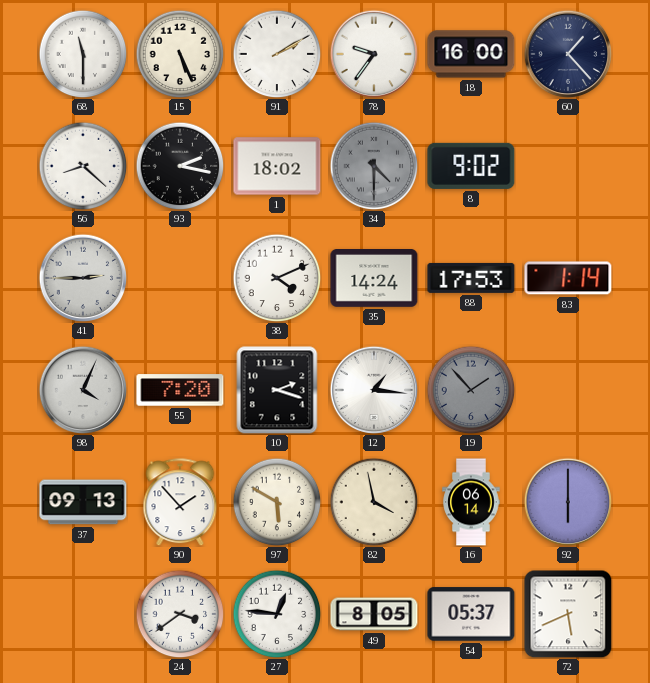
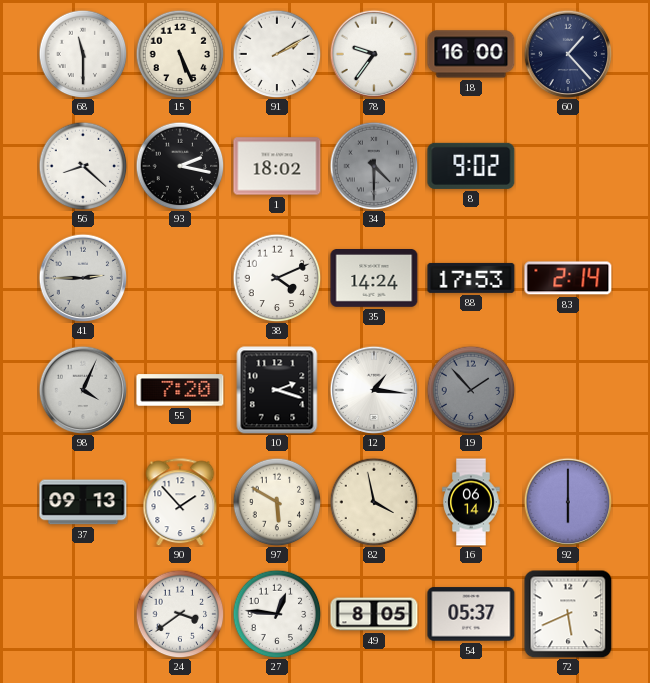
83: 1:14 -> 2:14
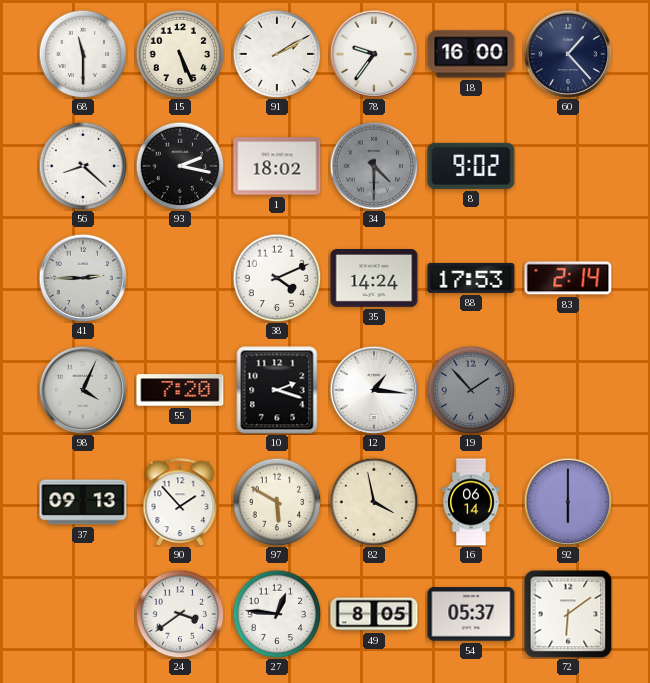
72: 5:41 -> 6:09
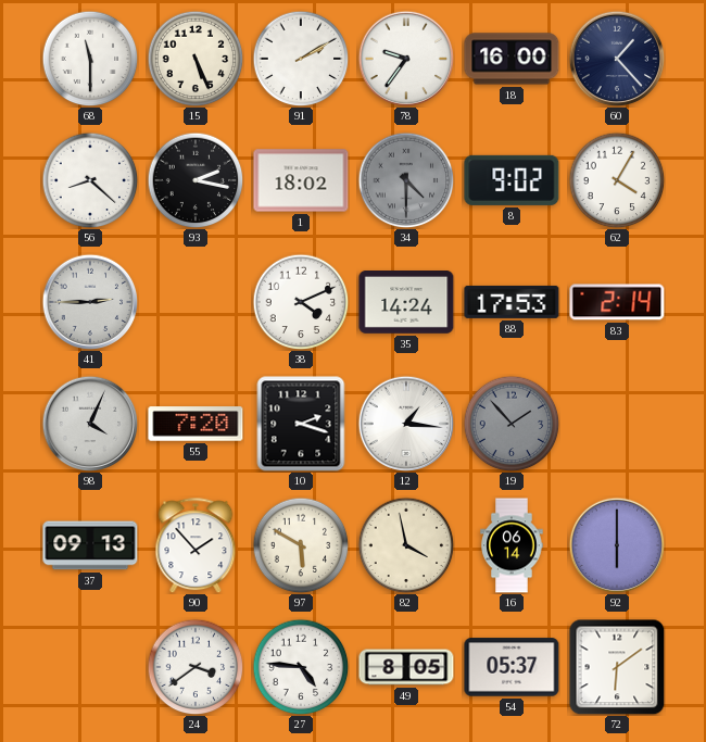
62: none -> 4:05
27: 12:46 -> 4:46
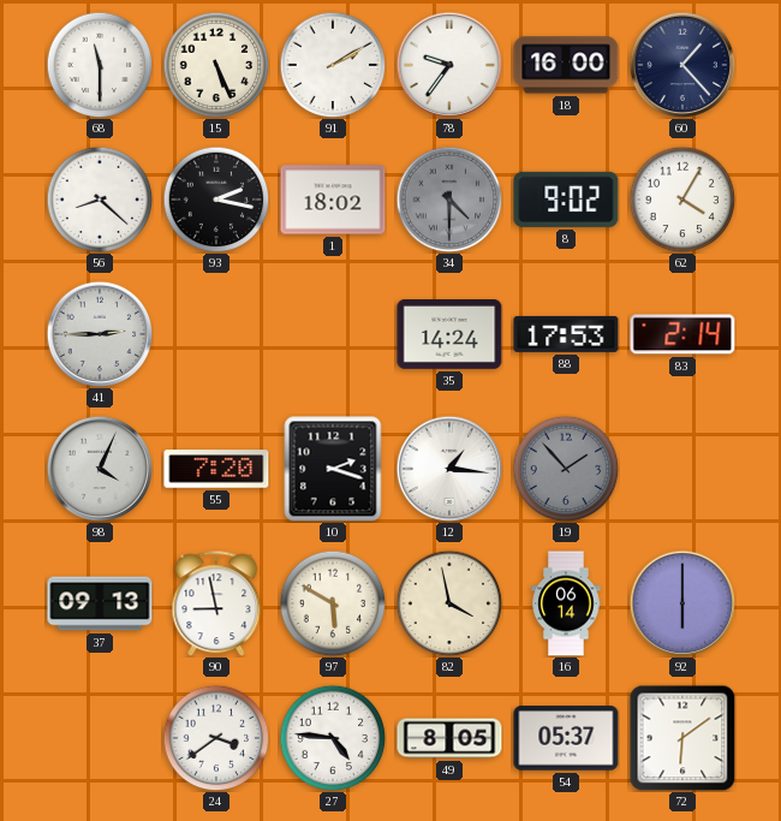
38: 4:11 -> none
90: 1:53 -> 8:58
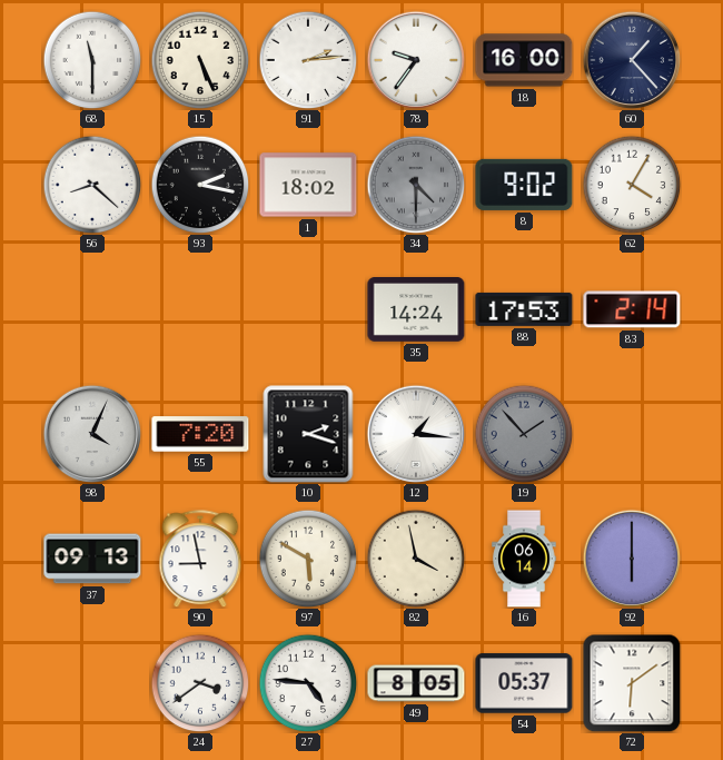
91: 2:10 -> 2:14
41: 2:45 -> none
